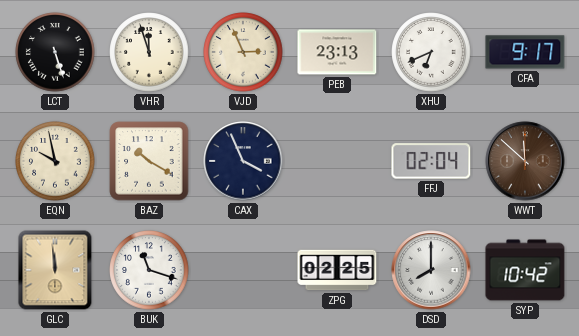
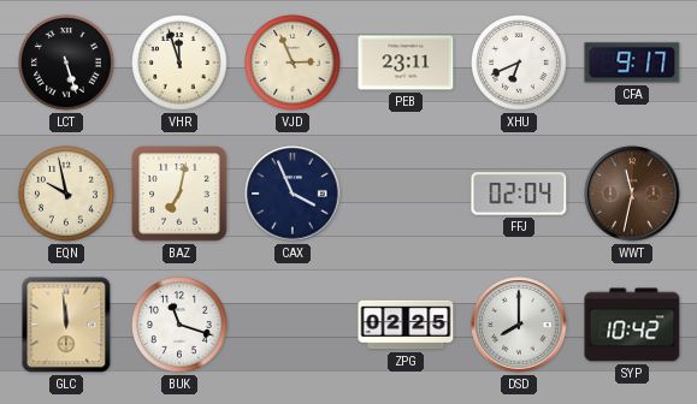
PEB: 23:13 -> 23:11
BAZ: 10:20 -> 7:02
WWT: 11:52 -> 11:32
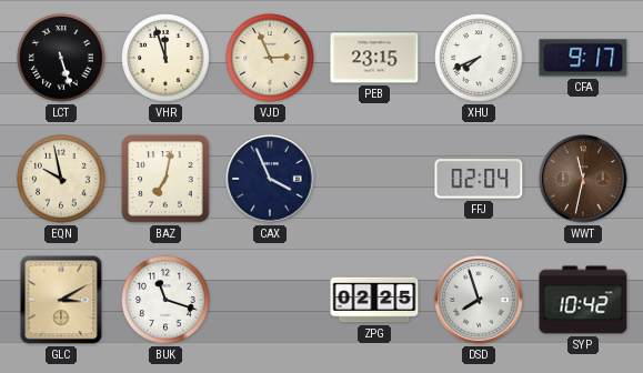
PEB: 23:11 -> 23:15
XHU: 6:41 -> 7:41
GLC: 11:59 -> 3:10
DSD: 8:00 -> 7:57
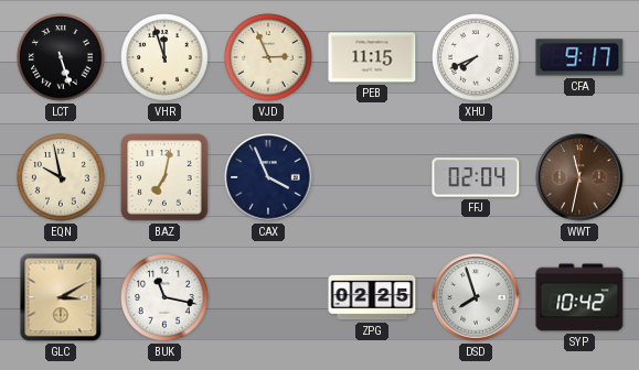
PEB: 23:15 -> 11:15
BUK: 11:18 -> 11:17
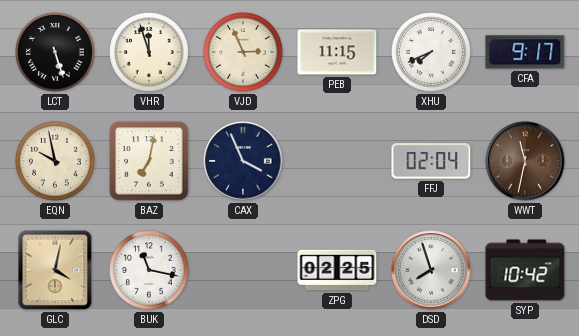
GLC: 3:10 -> 4:02
